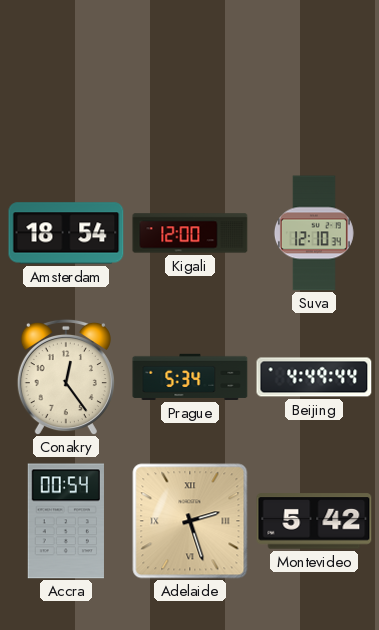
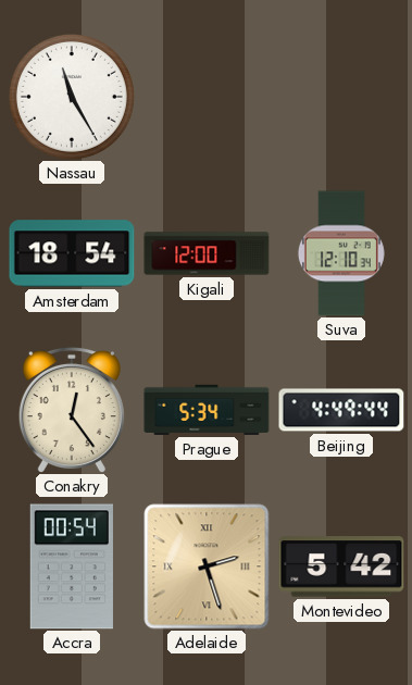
Nassau: none -> 11:25
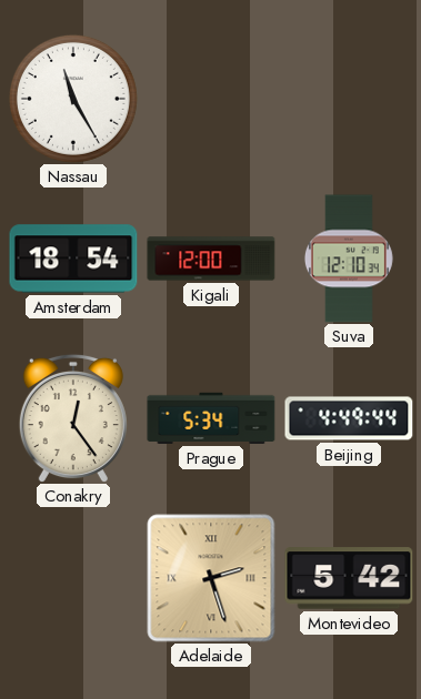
Accra: 00:54 -> none
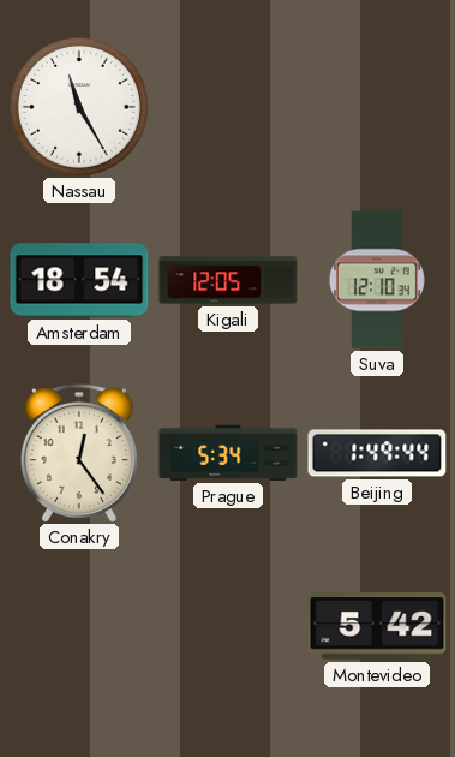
Kigali: 12:00 -> 12:05
Beijing: 4:49 -> 1:49
Adelaide: 2:27 -> none
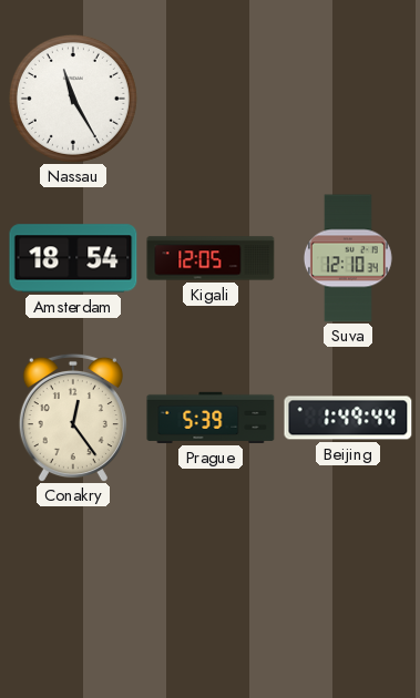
Prague: 5:34 -> 5:39
Montevideo: 5:42 -> none
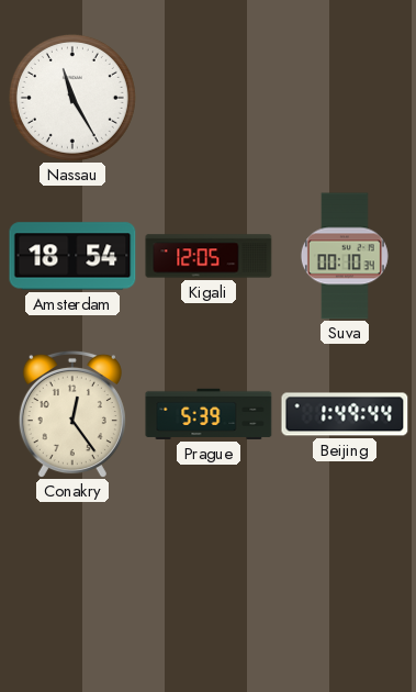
Suva: 12:10 -> 00:10
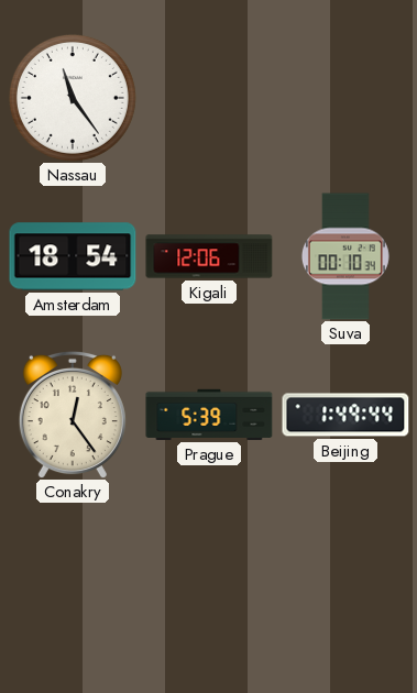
Nassau: 11:25 -> 11:24
Kigali: 12:05 -> 12:06
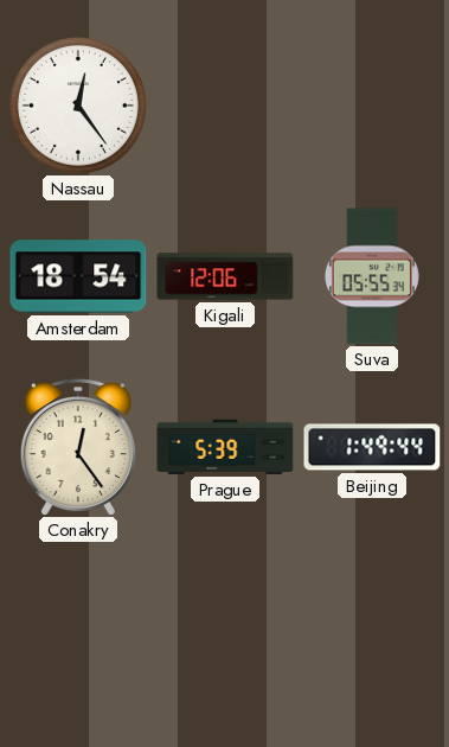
Nassau: 11:24 -> 12:24
Suva: 00:10 -> 05:55
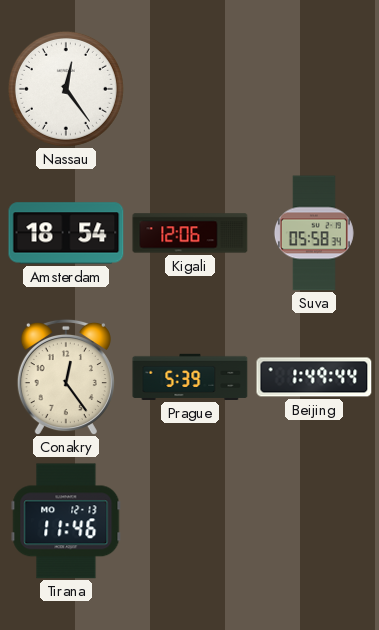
Suva: 05:55 -> 05:58
Tirana: none -> 11:46
